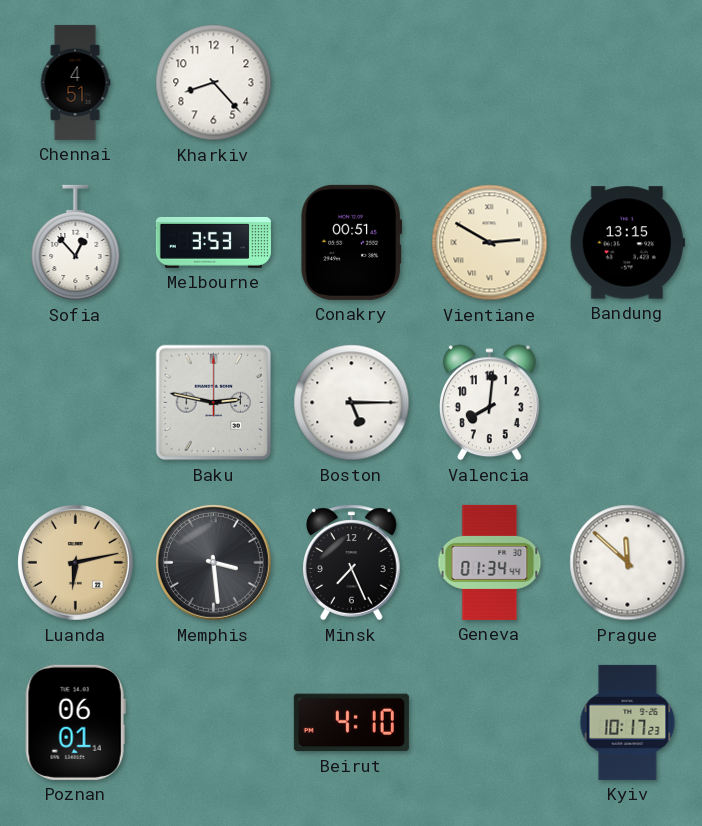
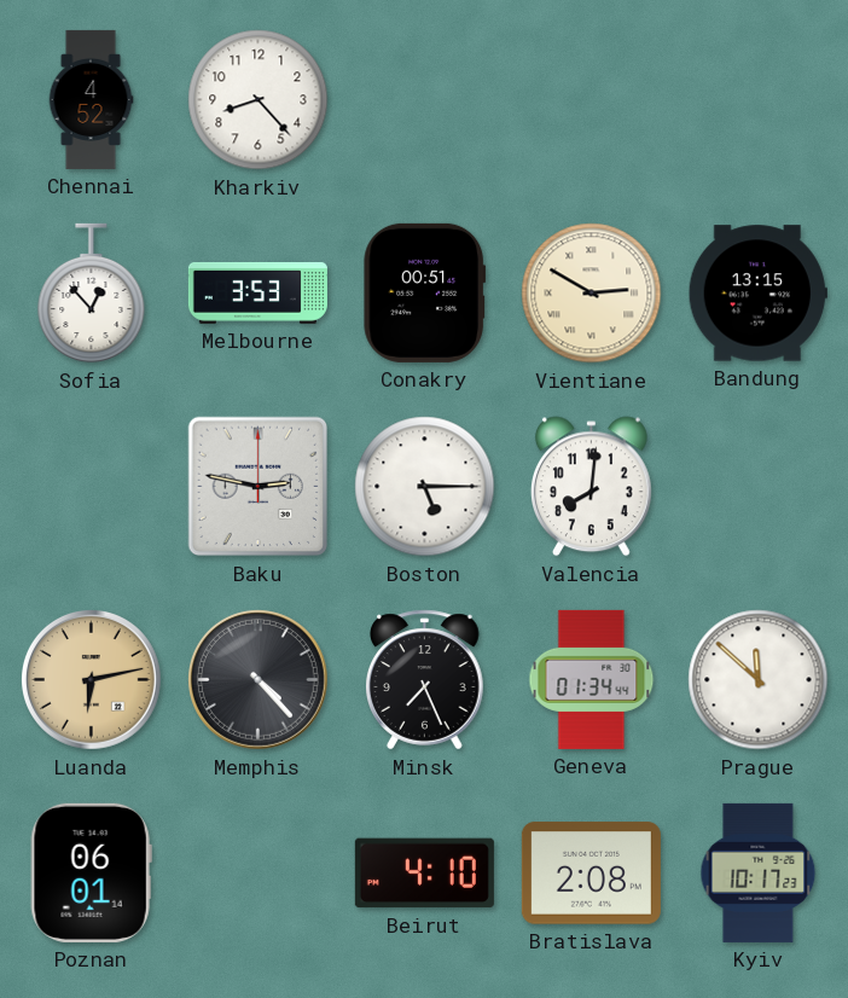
Chennai: 4:51 -> 4:52
Memphis: 3:29 -> 4:23
Bratislava: none -> 2:08
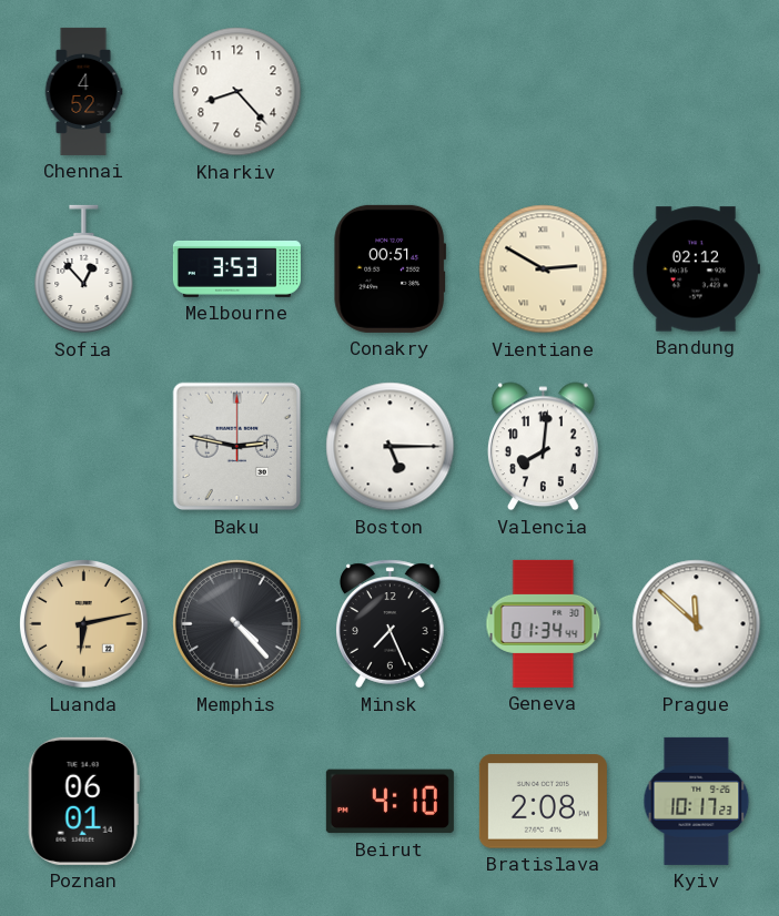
Bandung: 13:15 -> 02:12
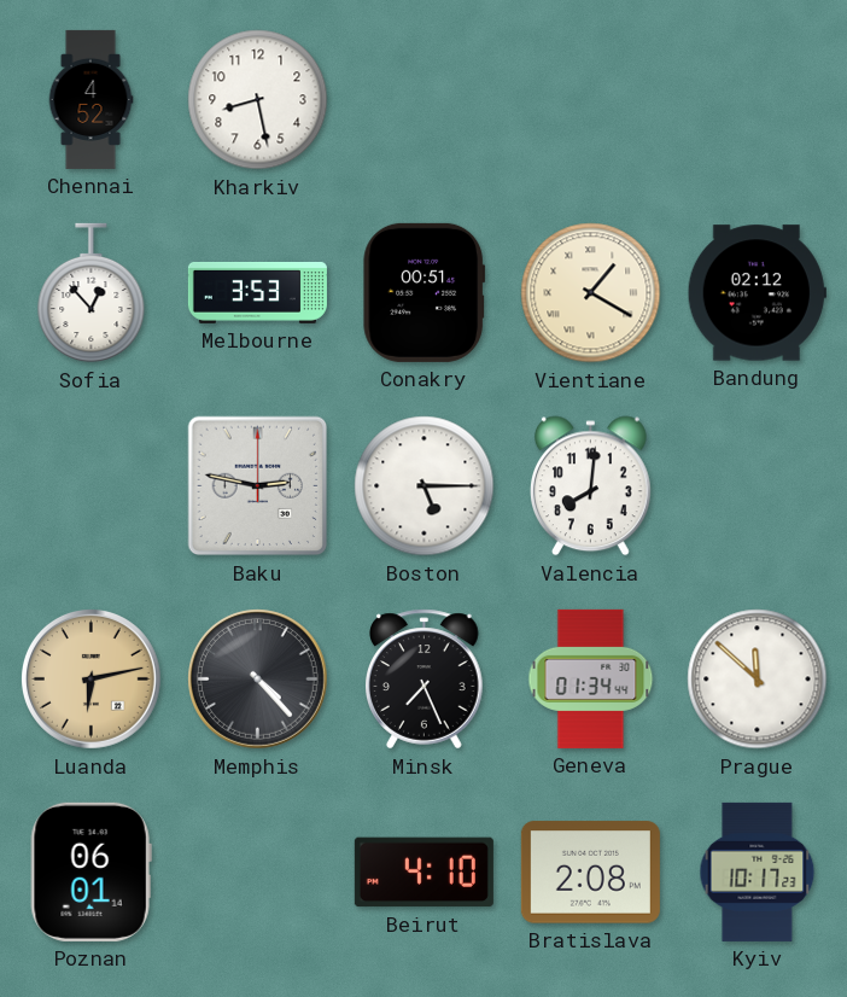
Kharkiv: 8:23 -> 8:28
Vientiane: 2:50 -> 1:20
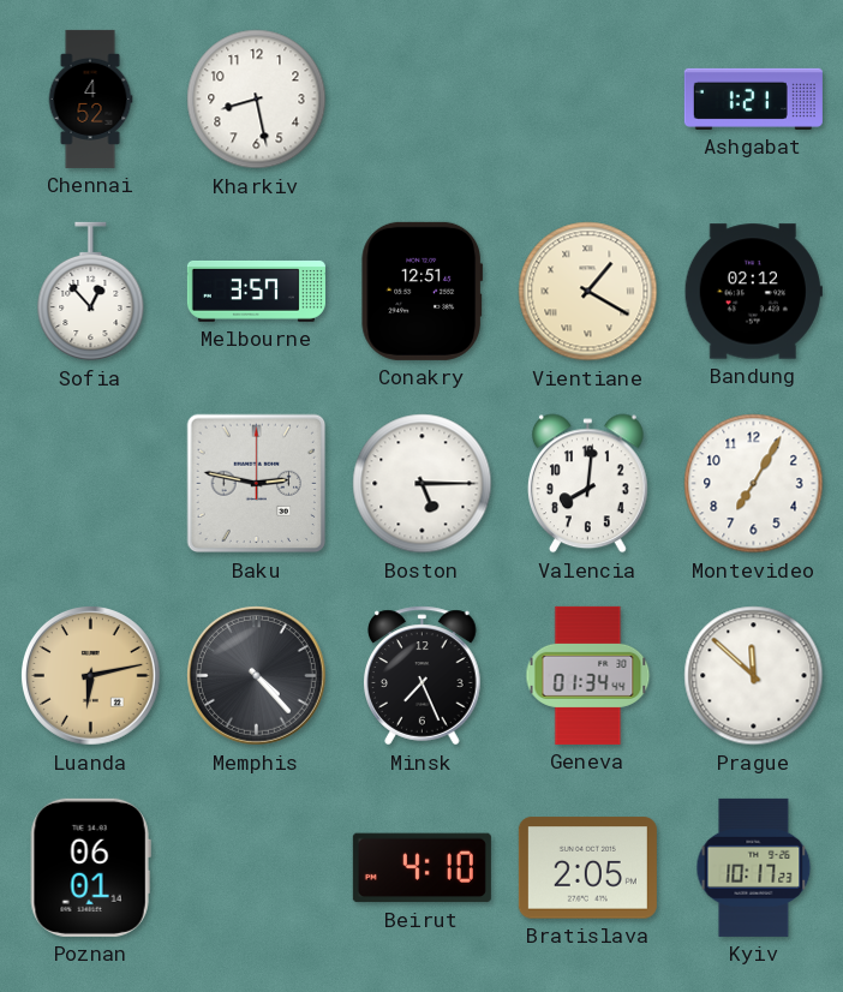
Ashgabat: none -> 1:21
Melbourne: 3:53 -> 3:57
Conakry: 00:51 -> 12:51
Montevideo: none -> 7:05
Bratislava: 2:08 -> 2:05
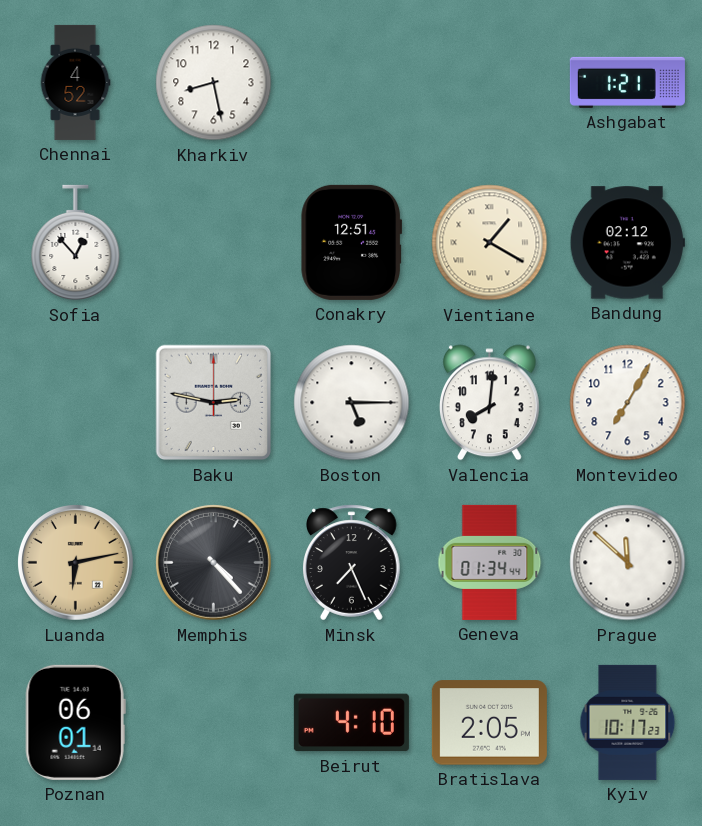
Melbourne: 3:57 -> none
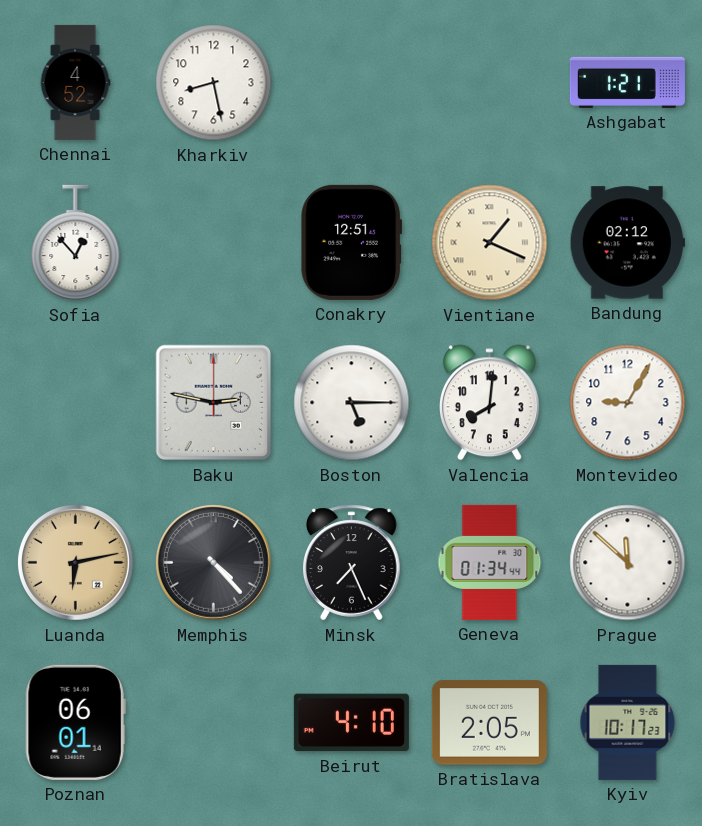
Vientiane: 1:20 -> 1:19
Montevideo: 7:05 -> 9:05
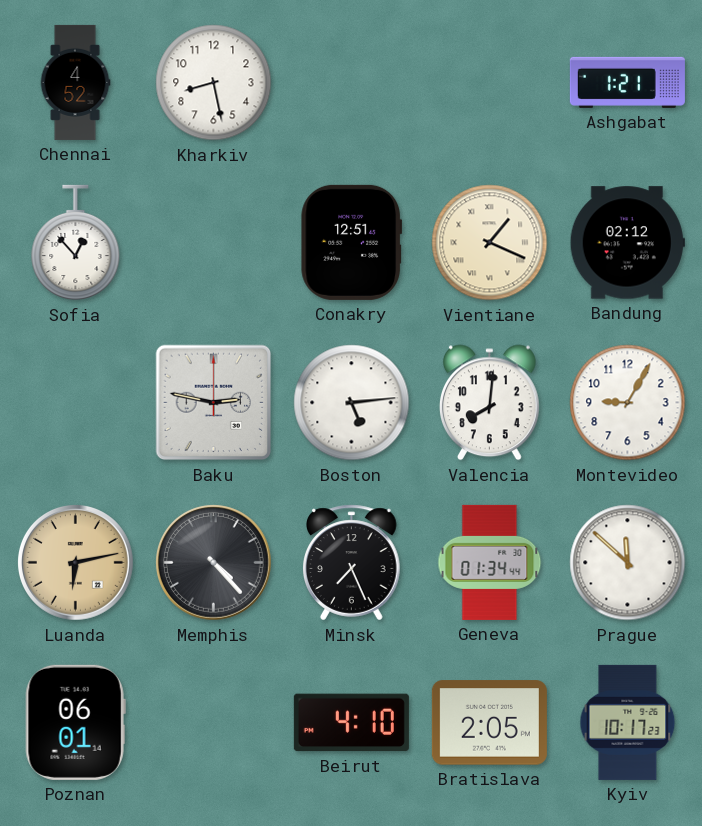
Boston: 5:15 -> 5:14
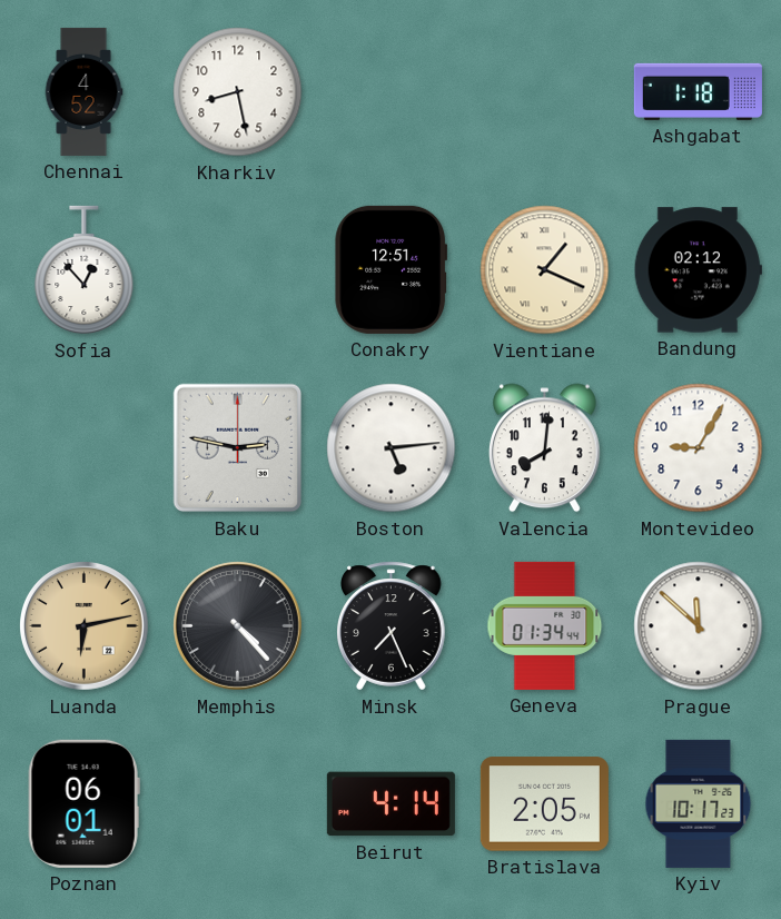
Ashgabat: 1:21 -> 1:18
Beirut: 4:10 -> 4:14
